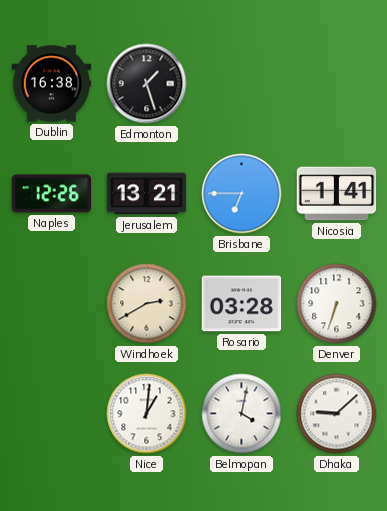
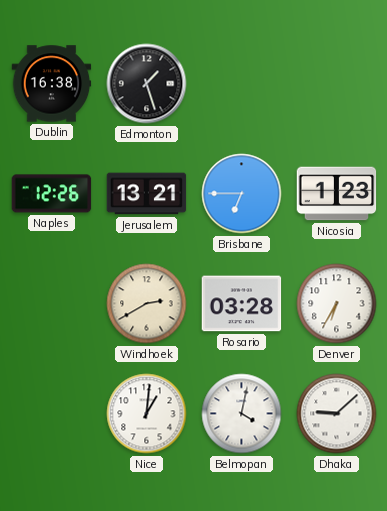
Nicosia: 1:41 -> 1:23
Denver: 6:33 -> 6:35
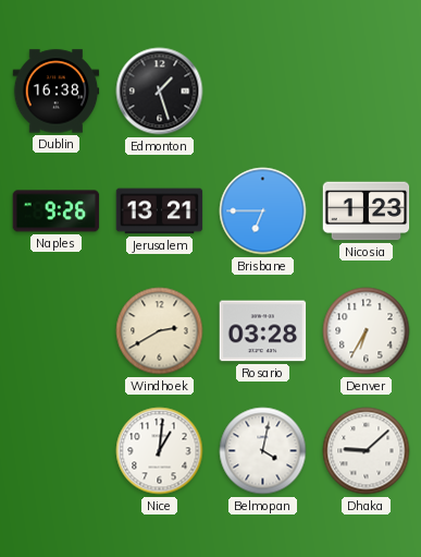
Naples: 12:26 -> 9:26
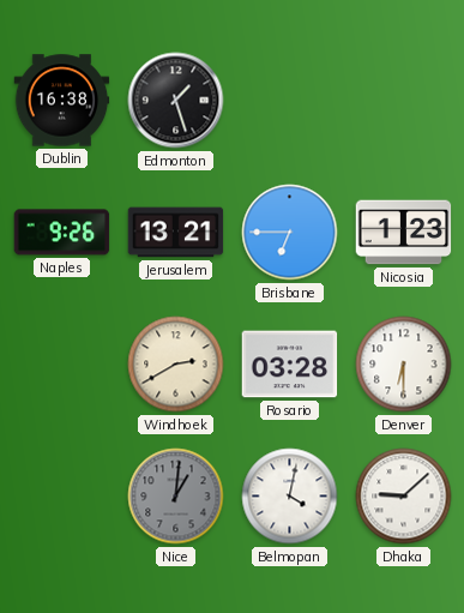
Denver: 6:35 -> 6:30
Nice dial: white -> grey
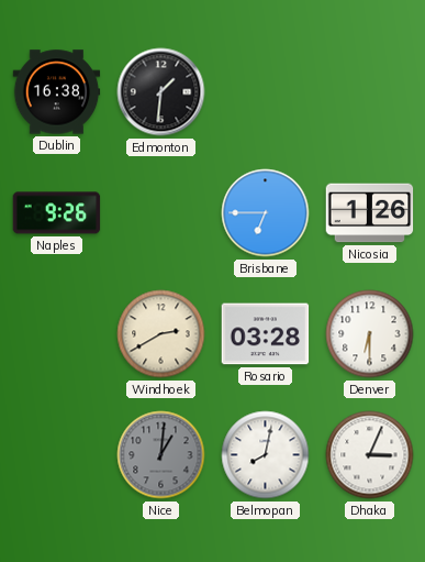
Edmonton: 1:27 -> 1:31
Jerusalem: 13:21 -> none
Nicosia: 1:23 -> 1:26
Belmopan: 4:02 -> 8:02
Dhaka: 9:08 -> 3:04
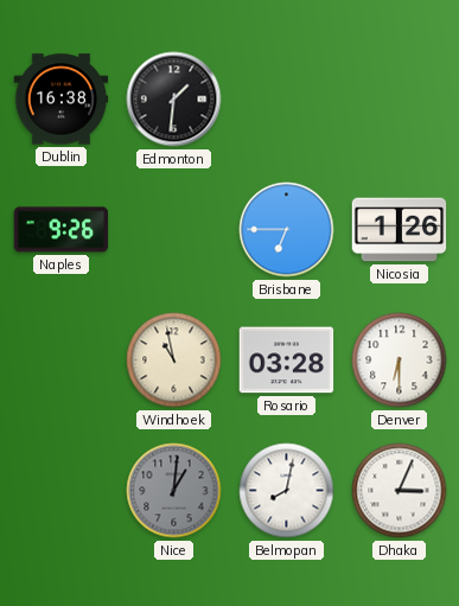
Windhoek: 2:40 -> 10:58
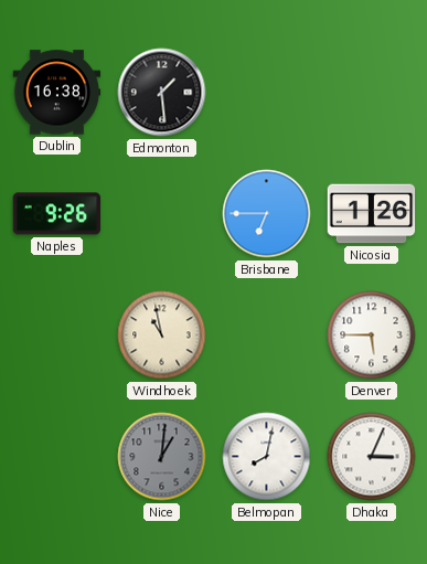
Edmonton: 1:31 -> 1:29
Rosario: 03:28 -> none
Denver: 6:30 -> 5:45
